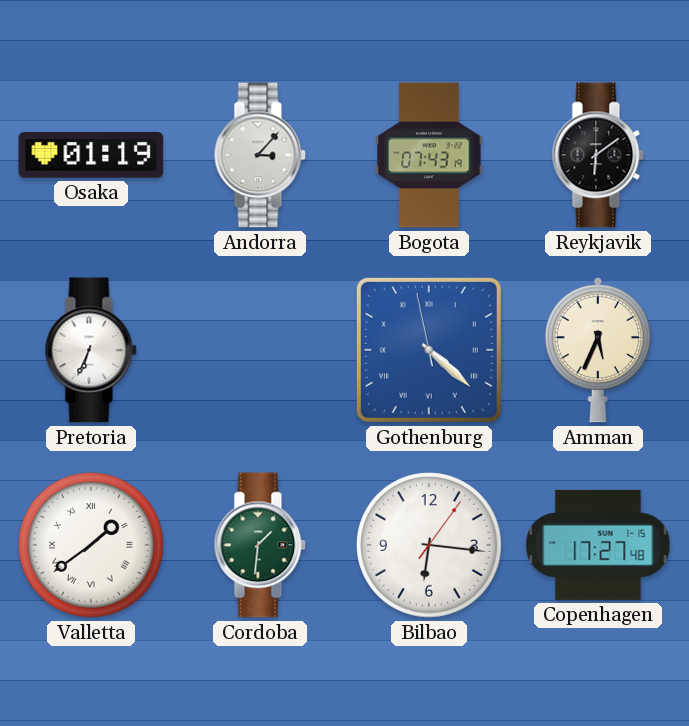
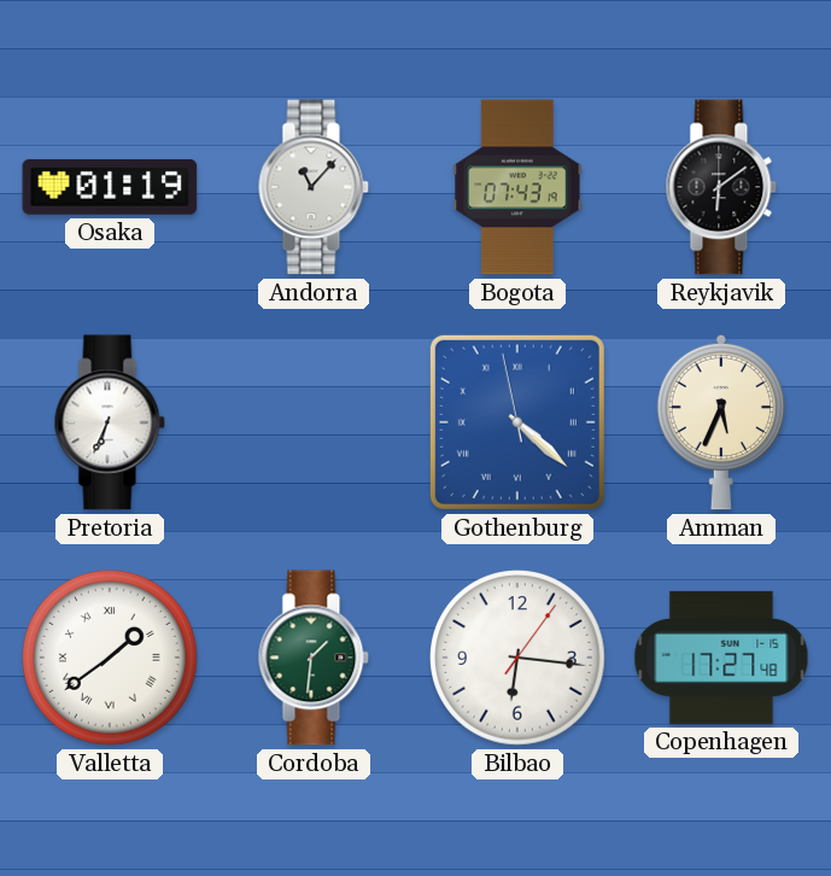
Andorra: 3:07 -> 11:07
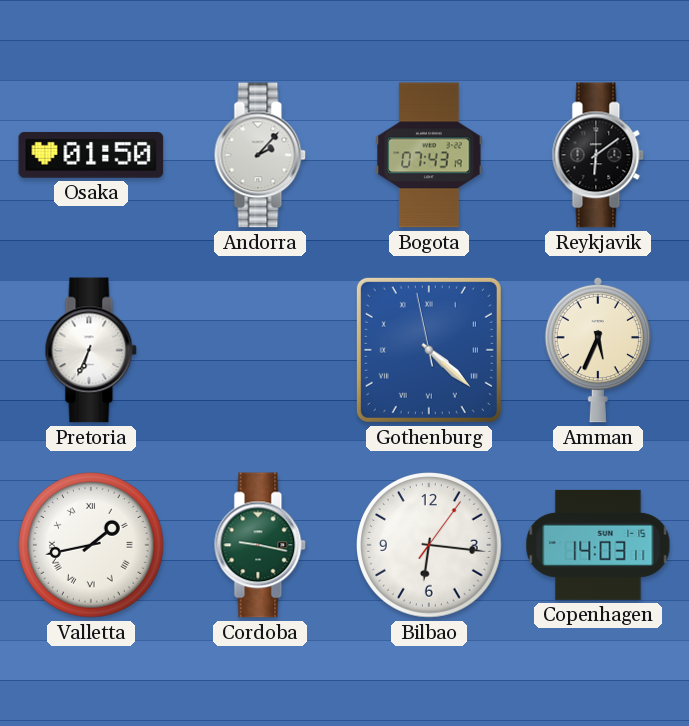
Osaka: 01:19 -> 01:50
Andorra: 11:07 -> 2:07
Valletta: 1:39 -> 1:43
Cordoba: 1:31 -> 9:17
Copenhagen: 17:27 -> 14:03
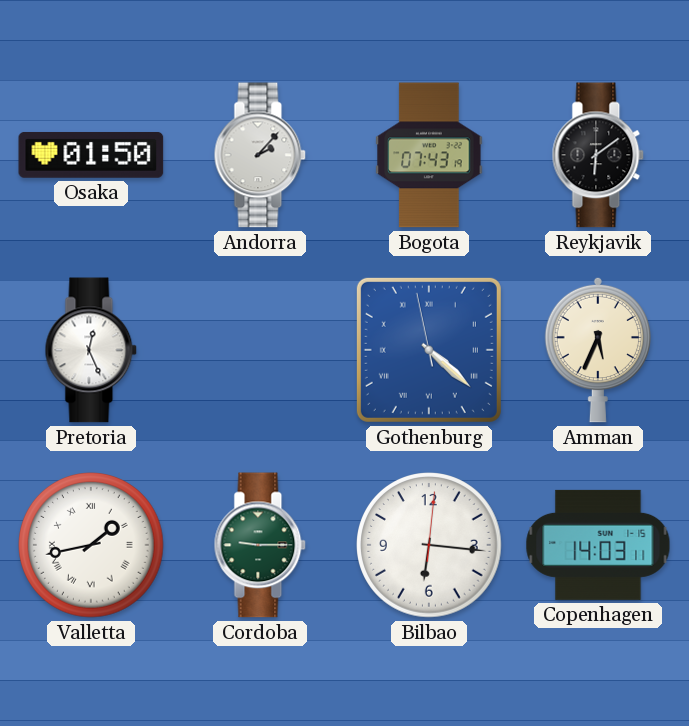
Pretoria: 6:34 -> 12:26
Cordoba: 9:17 -> 9:15
Bilbao: 6:16:06 -> 6:16:01
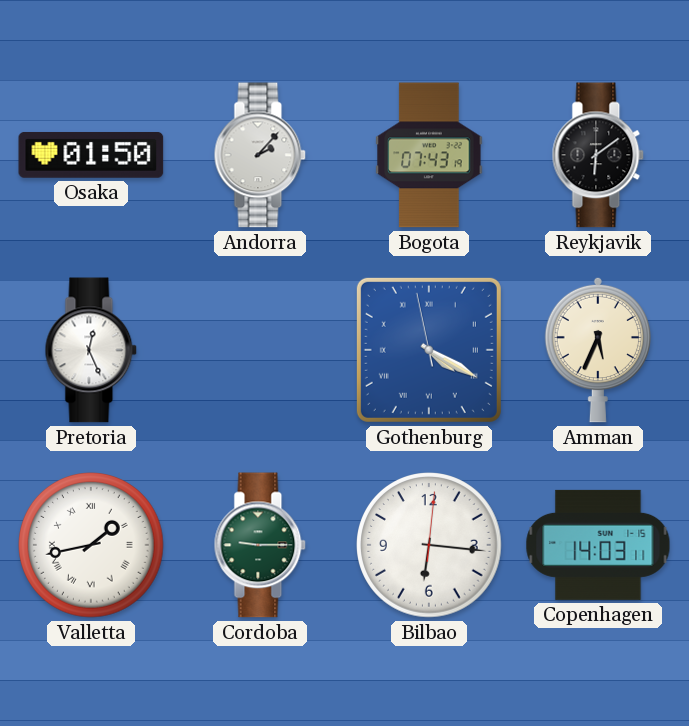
Gothenburg: 4:21 -> 4:19
